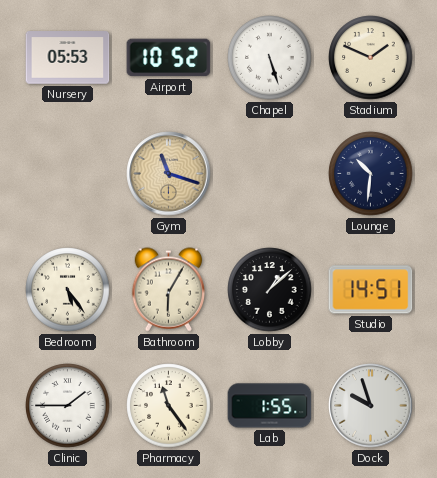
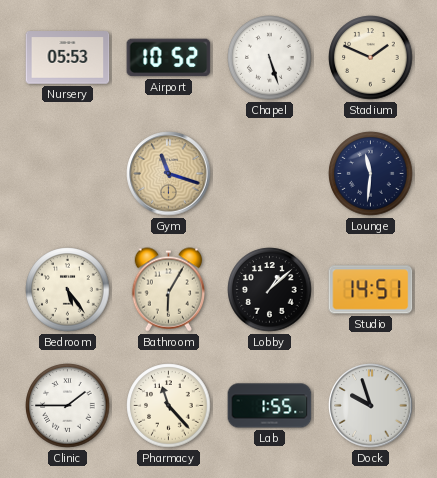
Lounge: 10:31 -> 11:31
Pharmacy: 11:24 -> 11:23
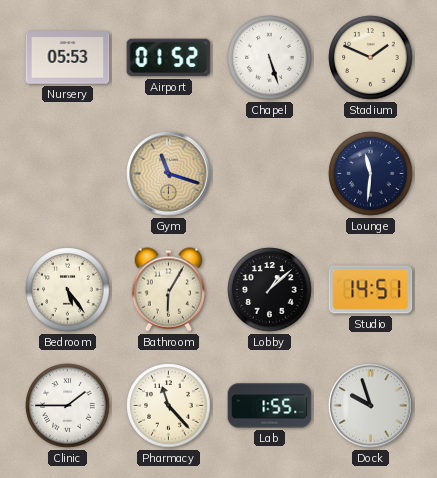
Airport: 10:52 -> 01:52
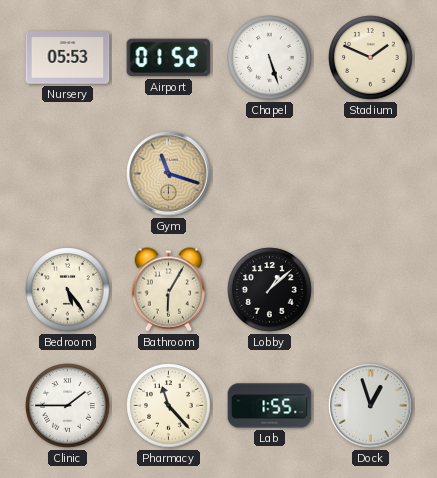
Lounge: 11:31 -> none
Studio: 14:51 -> none
Dock: 9:57 -> 12:57
